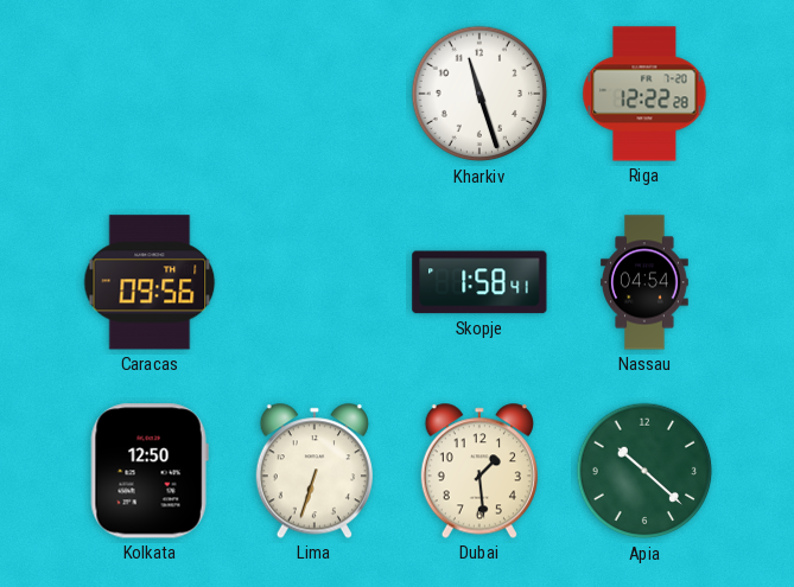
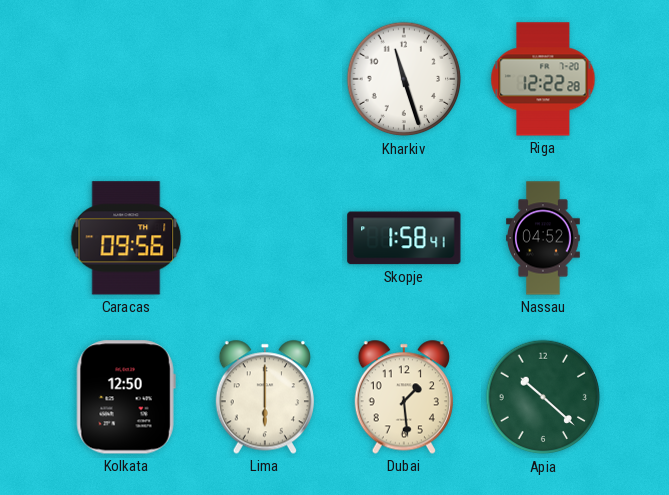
Nassau: 04:54 -> 04:52
Lima: 6:33 -> 6:00
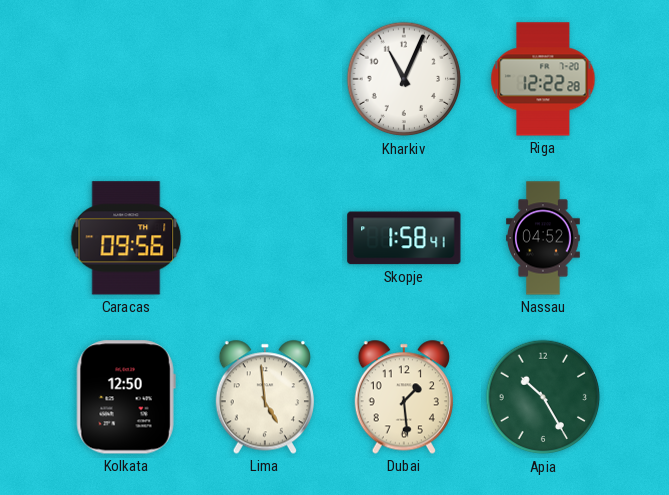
Kharkiv: 11:27 -> 11:04
Lima: 6:00 -> 4:59
Apia: 10:22 -> 10:25
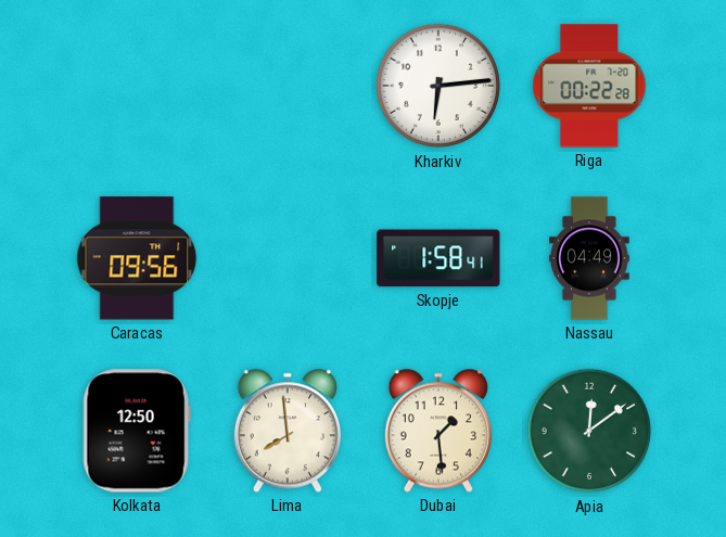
Kharkiv: 11:04 -> 6:14
Riga: 12:22 -> 00:22
Nassau: 04:52 -> 04:49
Lima: 4:59 -> 7:59
Apia: 10:25 -> 12:09
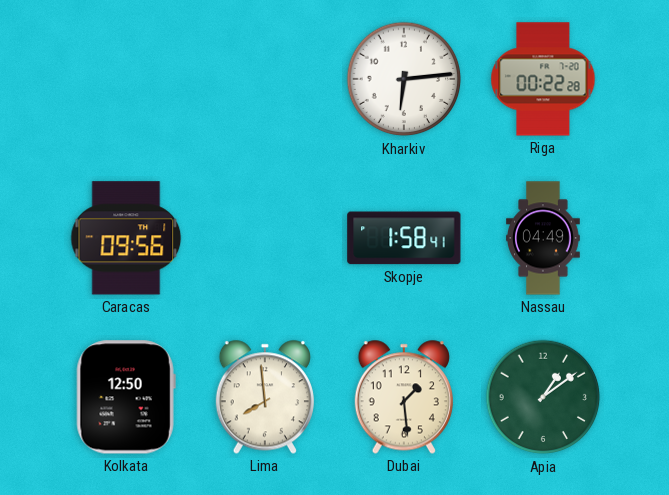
Apia: 12:09 -> 1:09
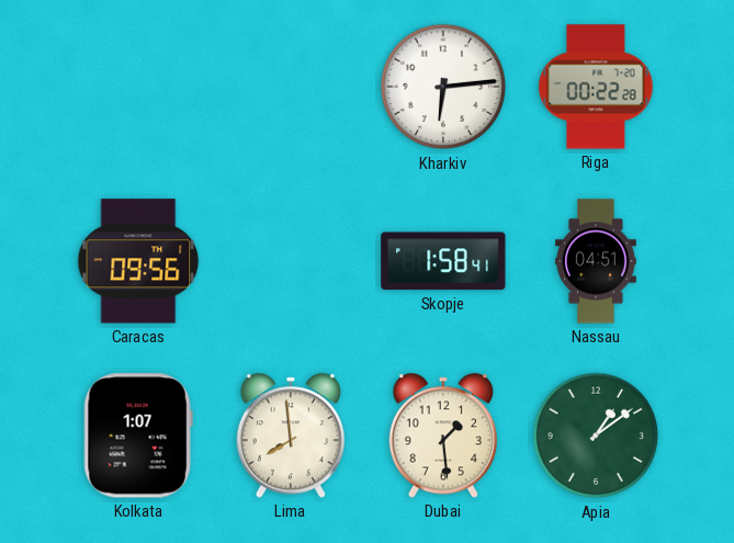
Nassau: 04:49 -> 04:51
Kolkata: 12:50 -> 1:07
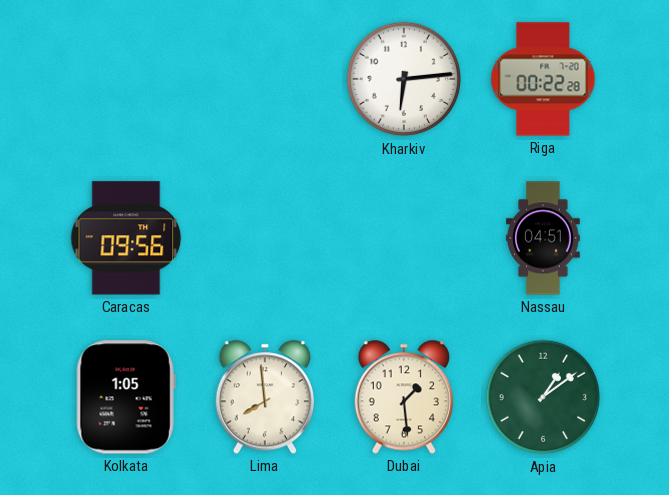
Skopje: 1:58 -> none
Kolkata: 1:07 -> 1:05
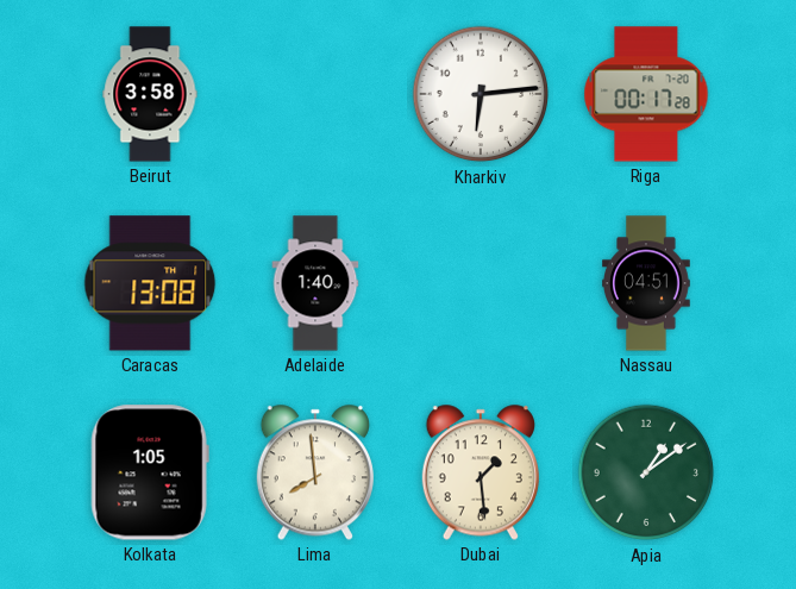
Beirut: none -> 3:58
Riga: 00:22 -> 00:17
Caracas: 09:56 -> 13:08
Adelaide: none -> 1:40
